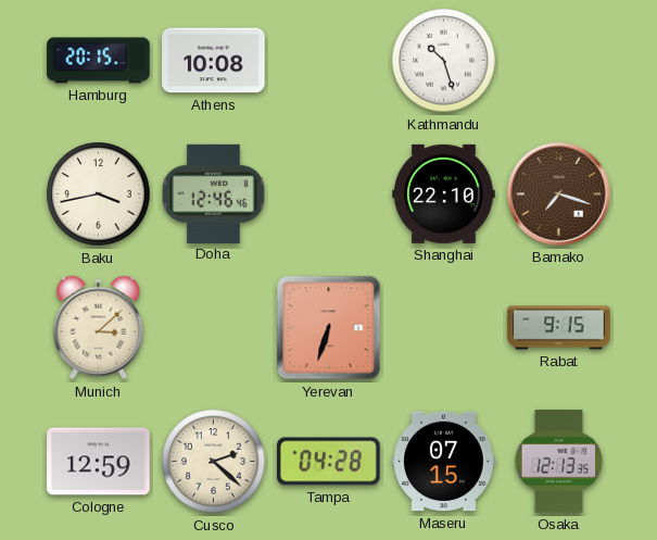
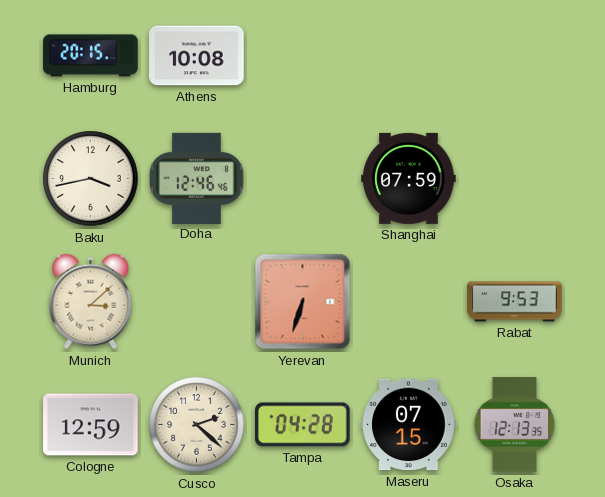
Kathmandu: 10:27 -> none
Shanghai: 22:10 -> 07:59
Bamako: 7:18 -> none
Rabat: 9:15 -> 9:53
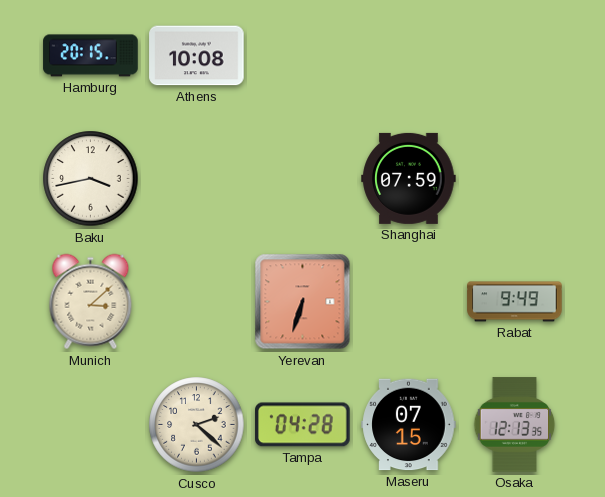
Doha: 12:46 -> none
Rabat: 9:53 -> 9:49
Cologne: 12:59 -> none
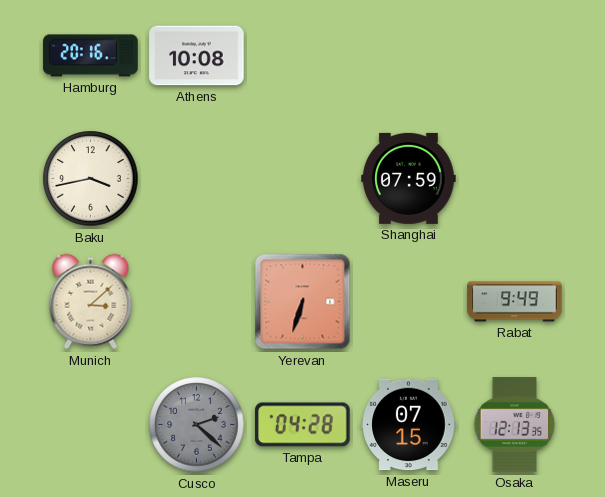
Hamburg: 20:15 -> 20:16
Cusco dial: cream -> grey
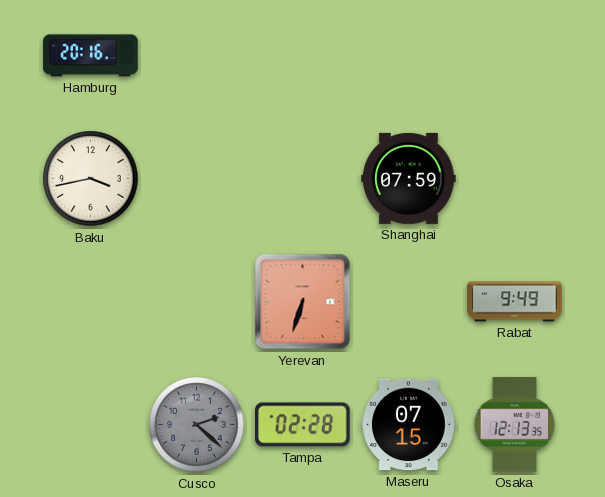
Athens: 10:08 -> none
Munich: 3:08 -> none
Tampa: 04:28 -> 02:28
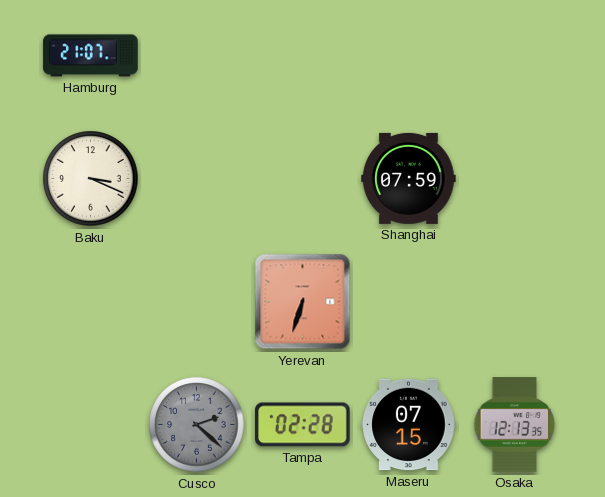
Hamburg: 20:16 -> 21:07
Baku: 3:43 -> 3:19
Rabat: 9:49 -> none
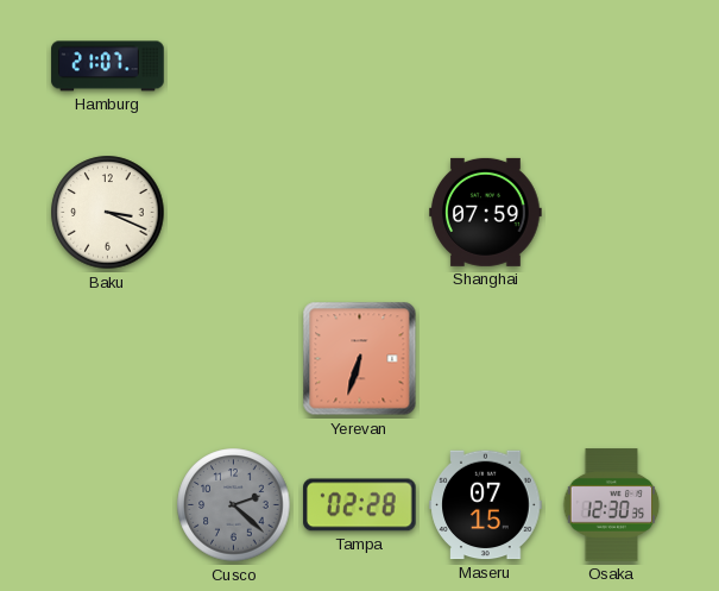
Osaka: 12:13 -> 12:30
